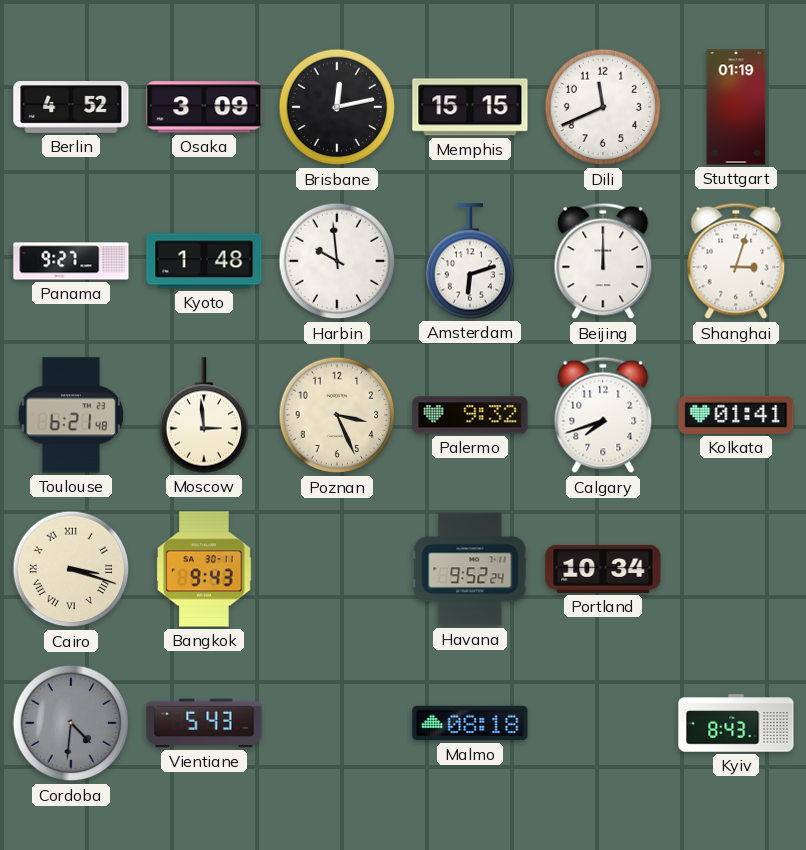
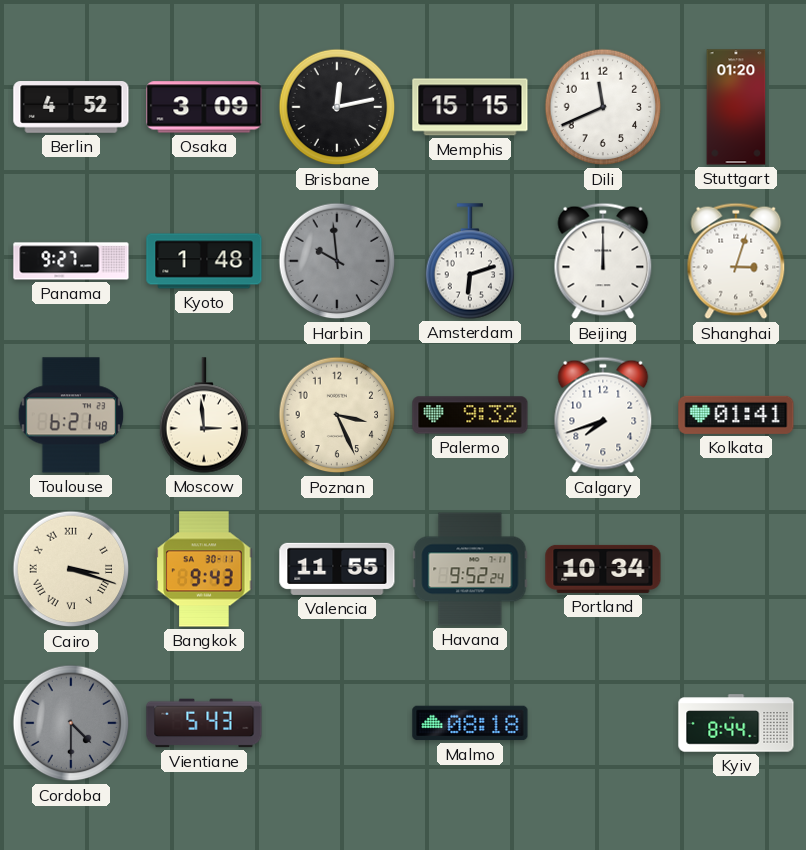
Stuttgart: 01:19 -> 01:20
Harbin dial: white -> grey
Valencia: none -> 11:55
Cordoba: 4:31 -> 4:30
Kyiv: 8:43 -> 8:44
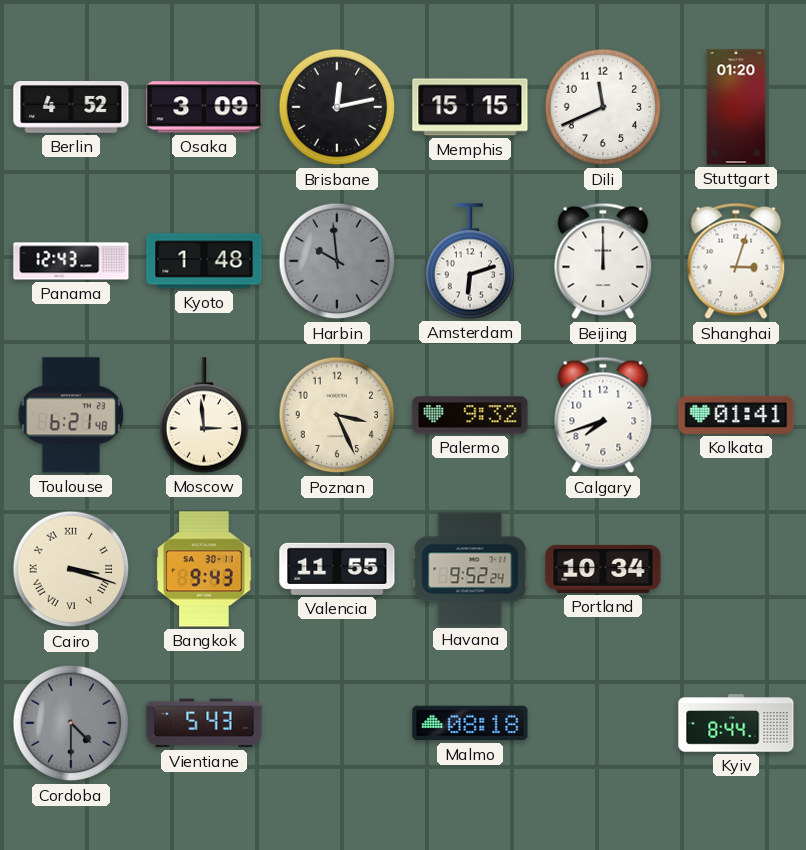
Panama: 9:27 -> 12:43
